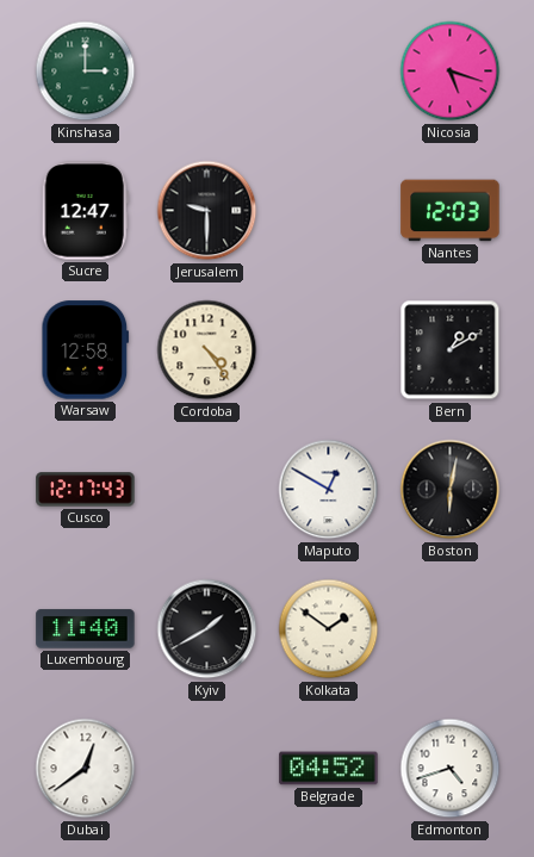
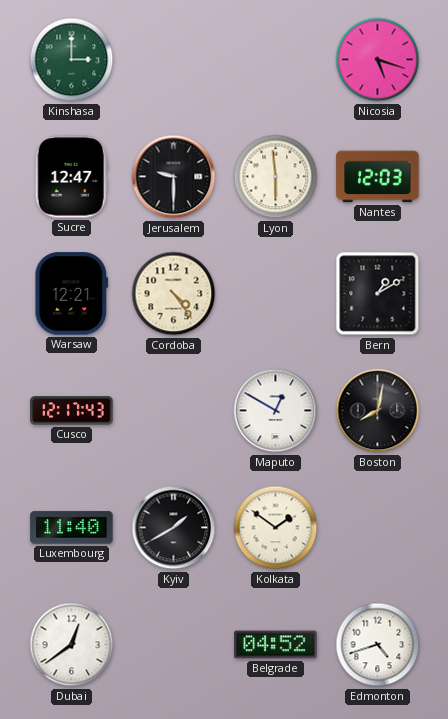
Lyon: none -> 5:59
Warsaw: 12:58 -> 12:21
Boston: 6:02 -> 8:02
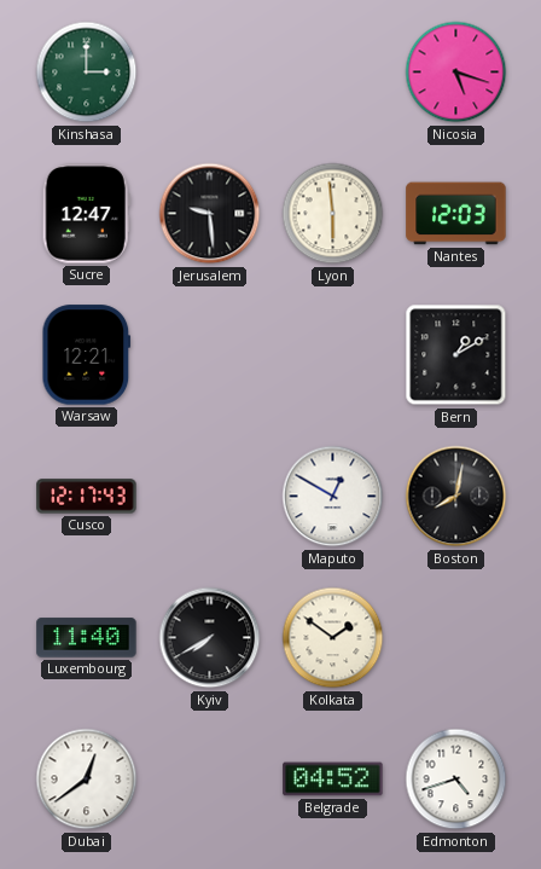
Jerusalem: 9:30 -> 9:29
Cordoba: 4:24 -> none
Kyiv: 1:40 -> 7:40
